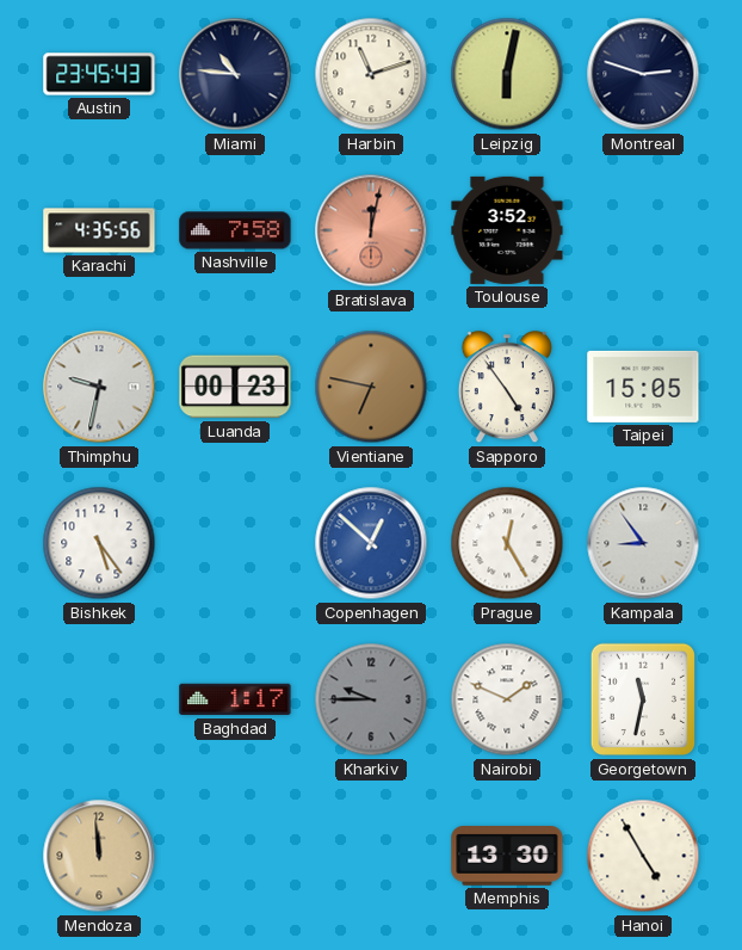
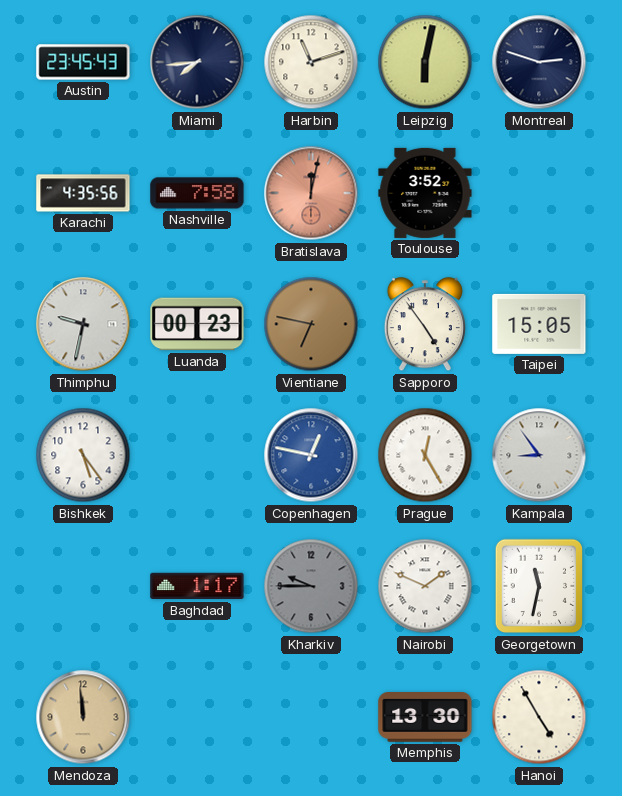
Miami: 10:46 -> 7:44
Copenhagen: 12:52 -> 12:47
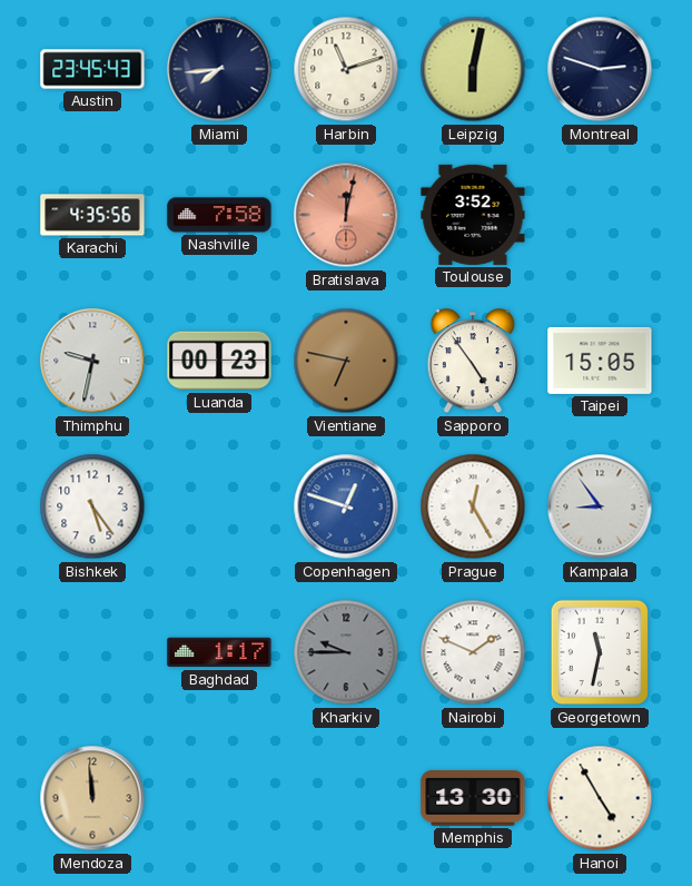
Copenhagen: 12:47 -> 12:48
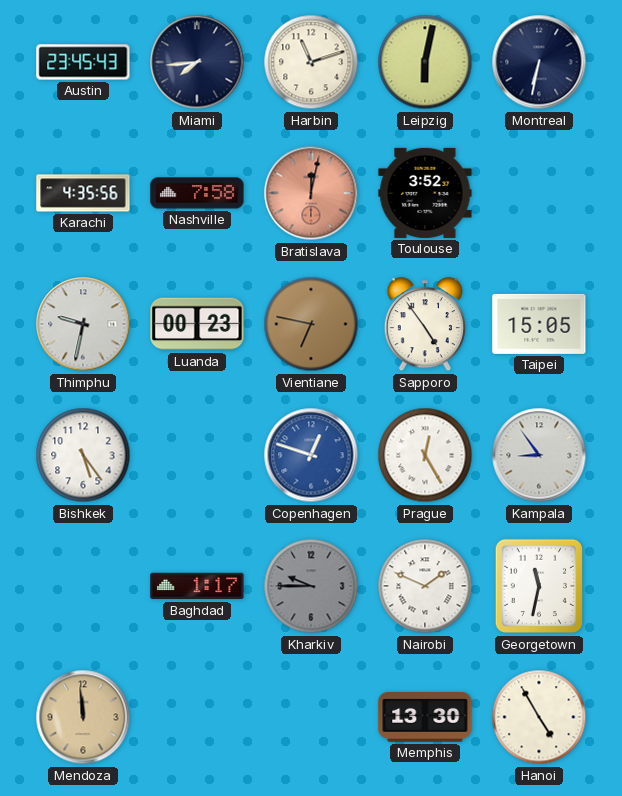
Montreal: 2:48 -> 6:32
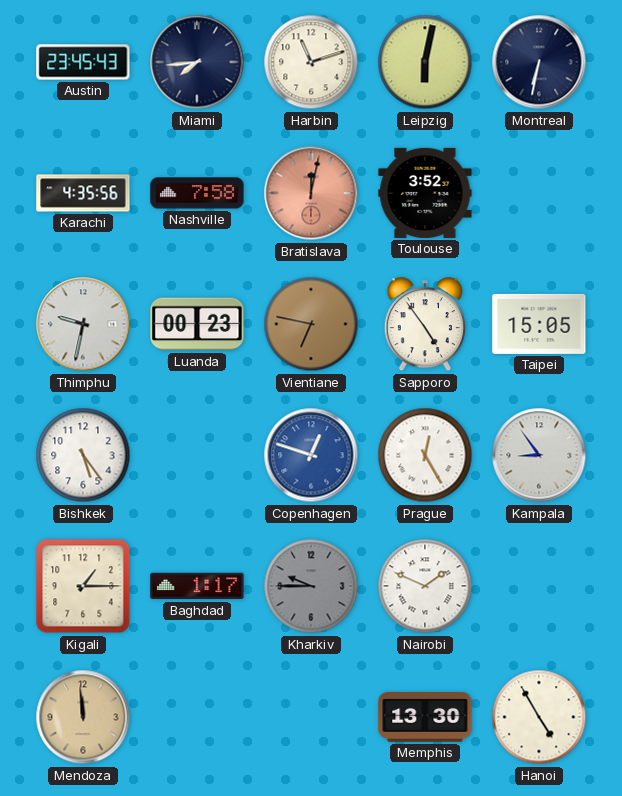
Kigali: none -> 1:15
Georgetown: 11:32 -> none
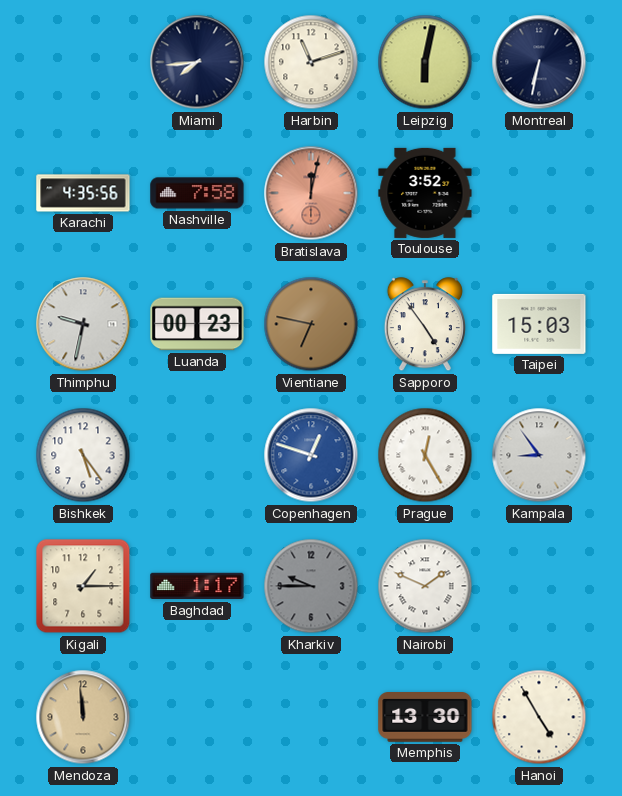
Austin: 23:45 -> none
Taipei: 15:05 -> 15:03
